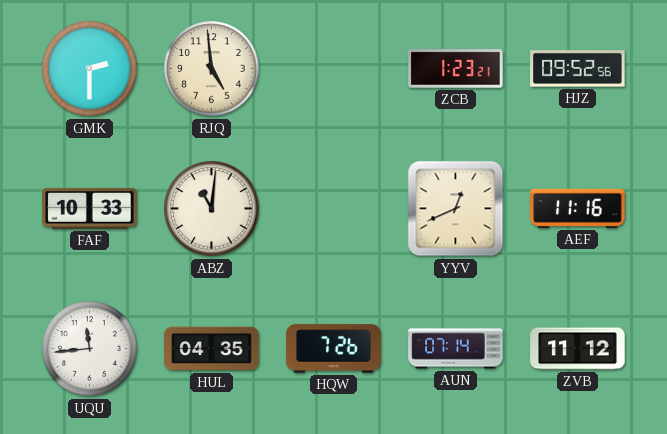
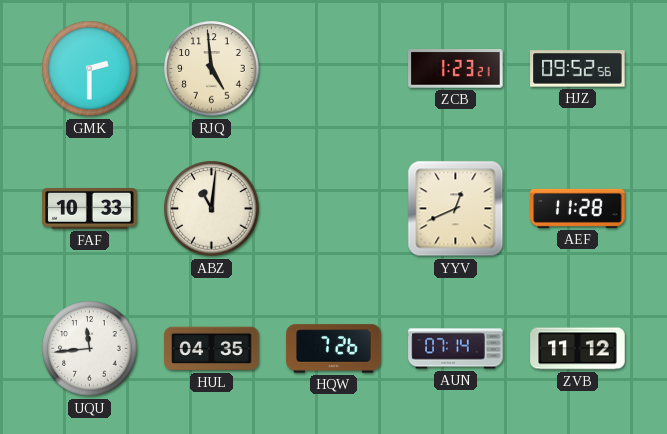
AEF: 11:16 -> 11:28
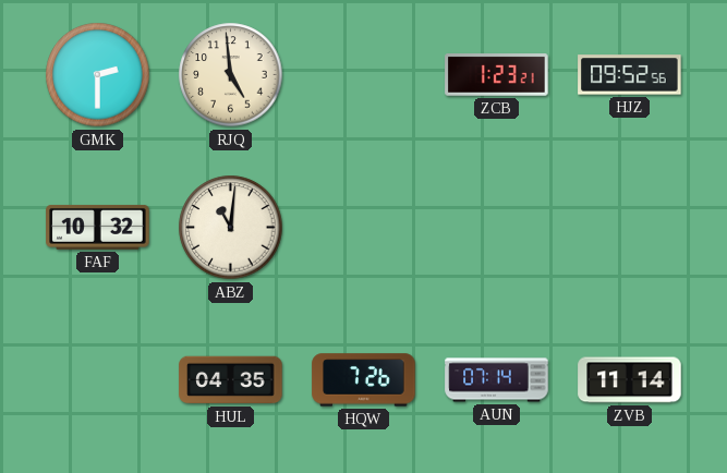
FAF: 10:33 -> 10:32
YYV: 12:41 -> none
AEF: 11:28 -> none
UQU: 11:44 -> none
ZVB: 11:12 -> 11:14
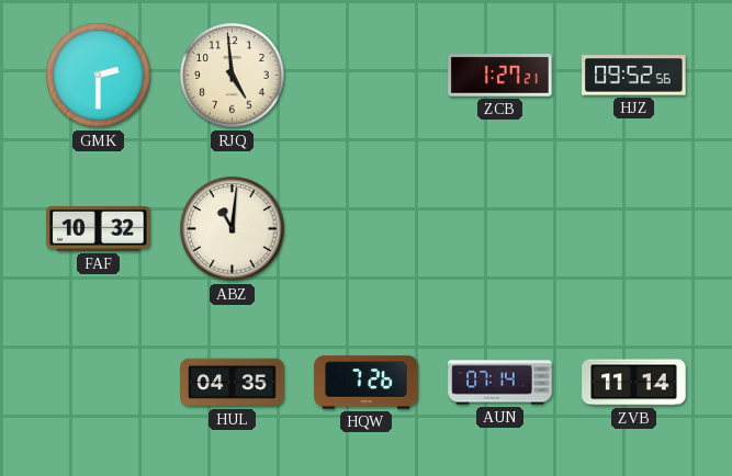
ZCB: 1:23 -> 1:27
